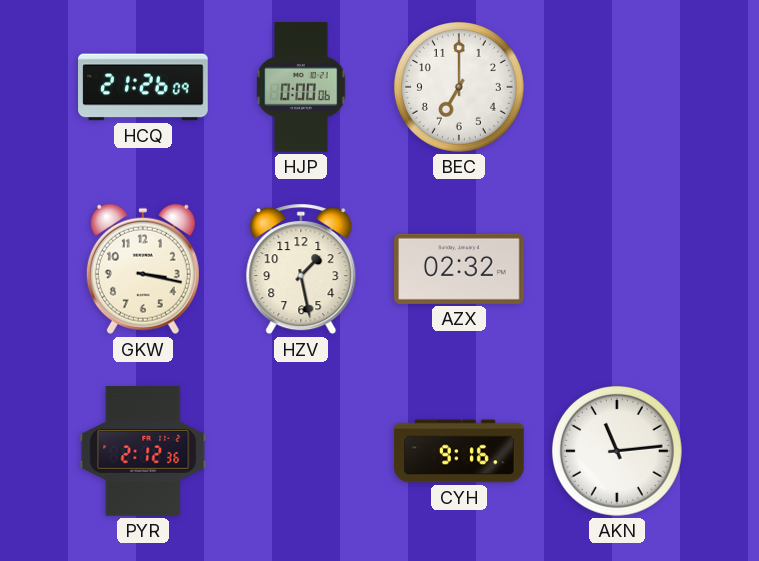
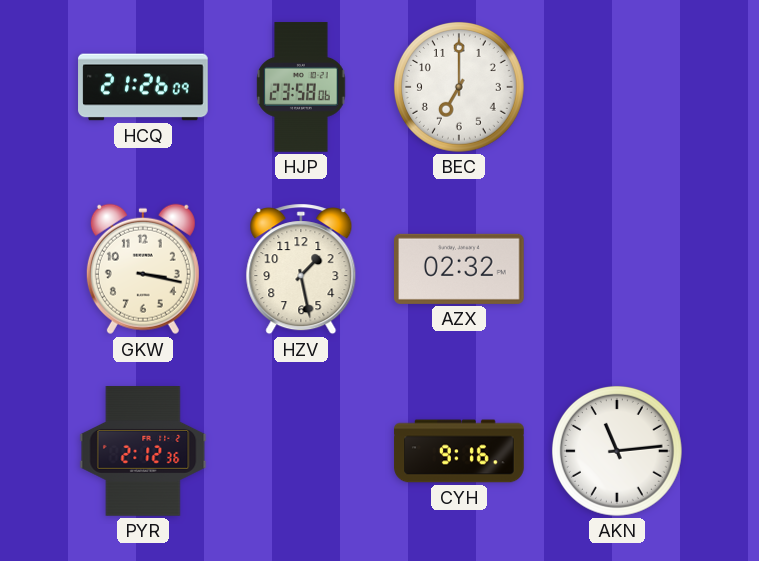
HJP: 0:00 -> 23:58
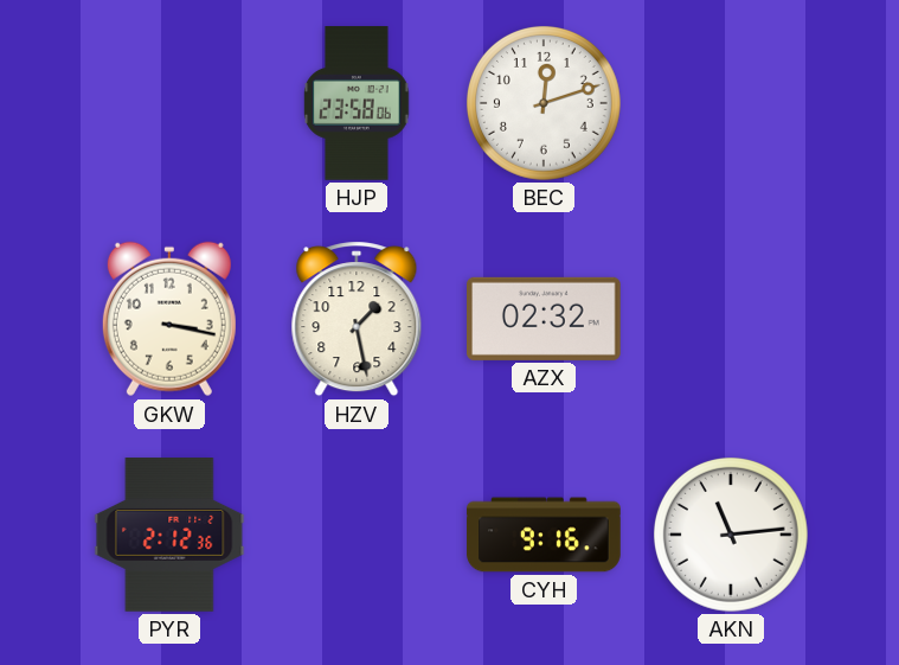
HCQ: 21:26 -> none
BEC: 7:00 -> 12:12
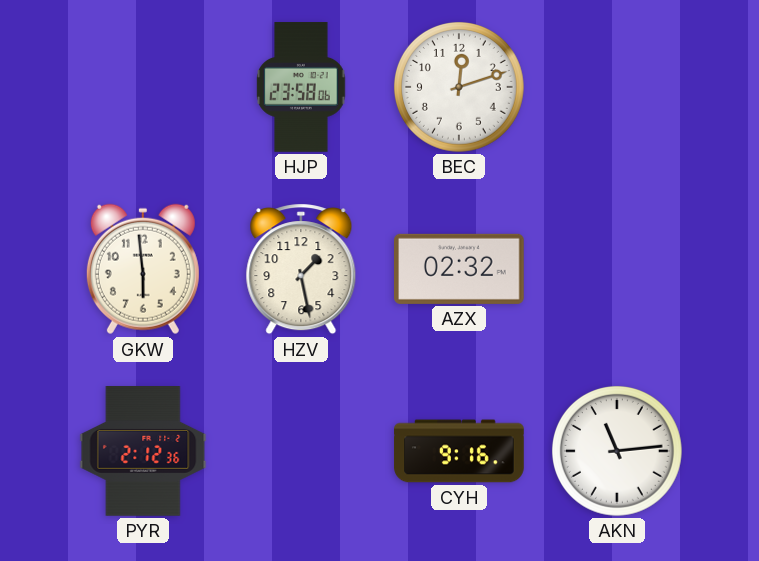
GKW: 3:17 -> 5:59
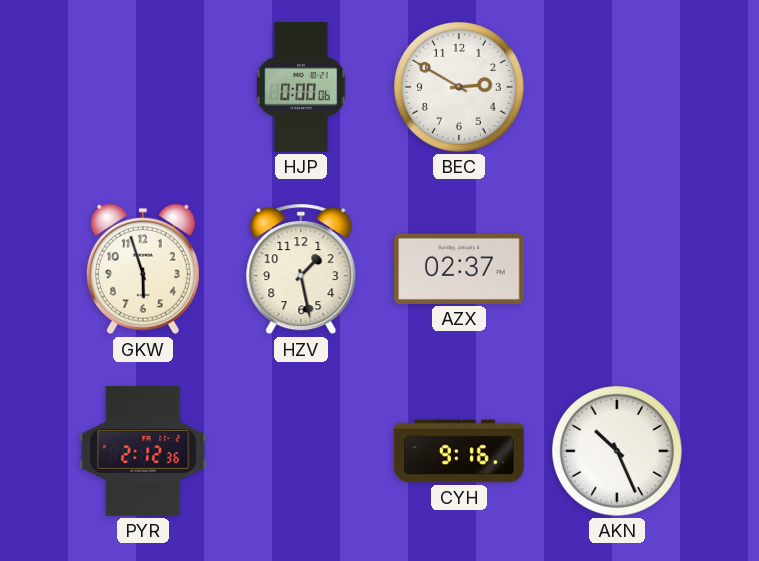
HJP: 23:58 -> 0:00
BEC: 12:12 -> 2:50
GKW: 5:59 -> 5:57
AZX: 02:32 -> 02:37
AKN: 11:14 -> 10:26
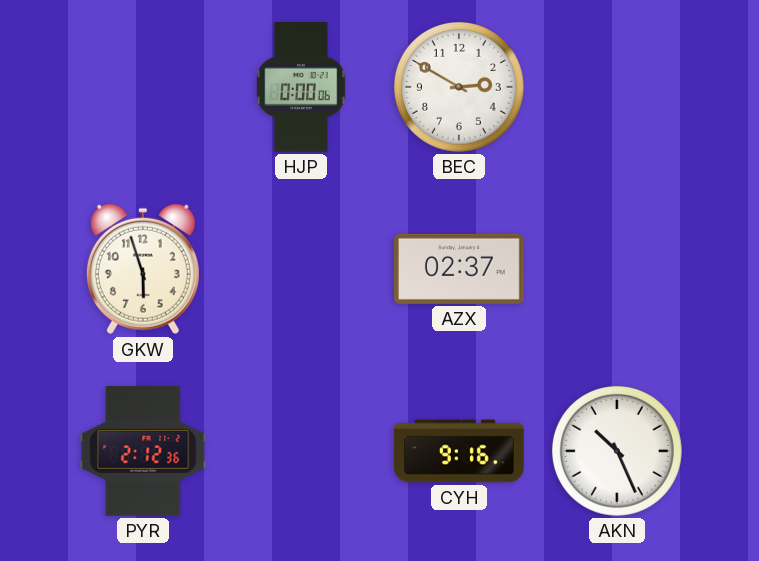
HZV: 1:28 -> none
